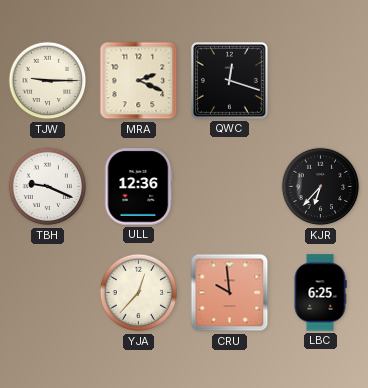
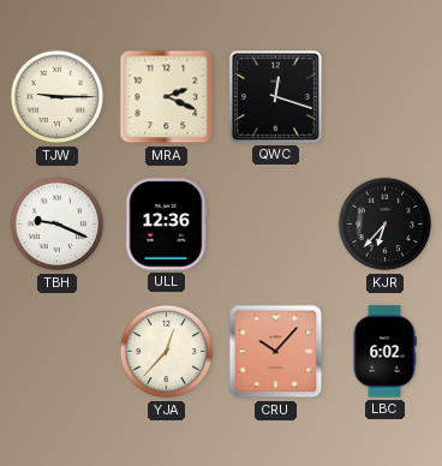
CRU: 9:59 -> 10:07
LBC: 6:25 -> 6:02
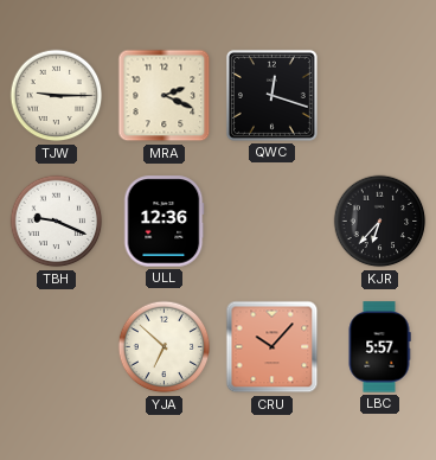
YJA: 12:37 -> 6:52
LBC: 6:02 -> 5:57
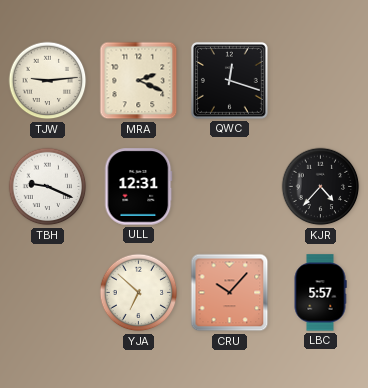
TJW: 9:15 -> 9:14
ULL: 12:36 -> 12:31
KJR: 6:37 -> 4:37
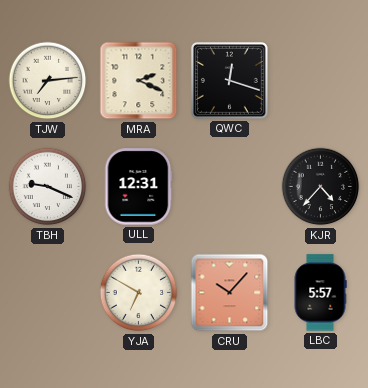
TJW: 9:14 -> 7:14
YJA: 6:52 -> 6:50
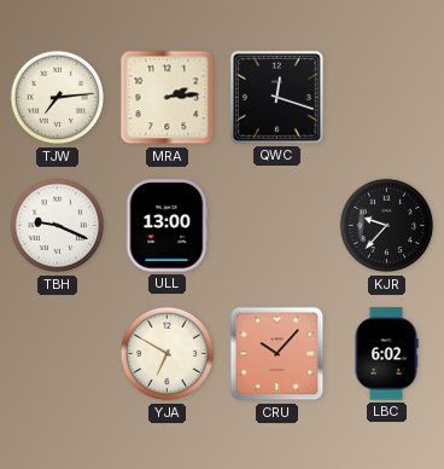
MRA: 2:19 -> 2:14
ULL: 12:31 -> 13:00
KJR: 4:37 -> 9:37
LBC: 5:57 -> 6:02
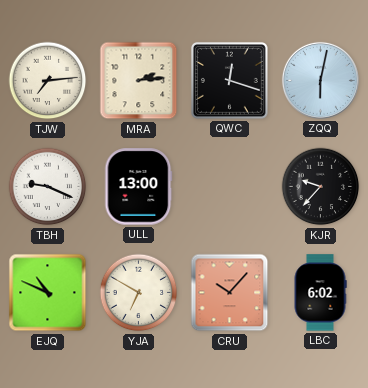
ZQQ: none -> 6:02
EJQ: none -> 10:49
